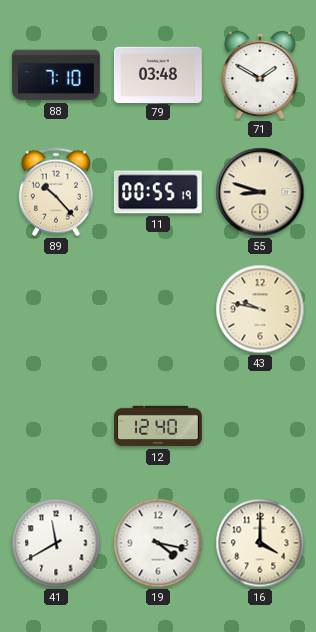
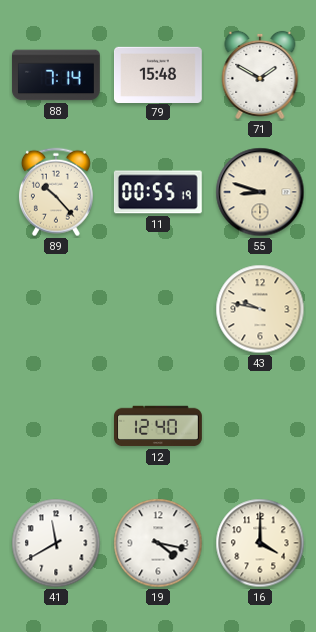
88: 7:10 -> 7:14
79: 03:48 -> 15:48
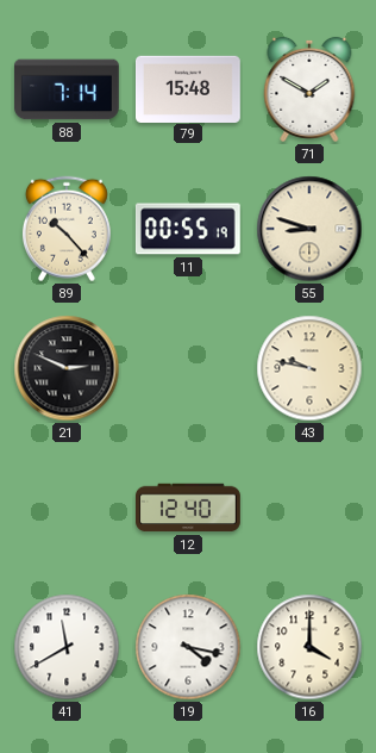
21: none -> 2:49
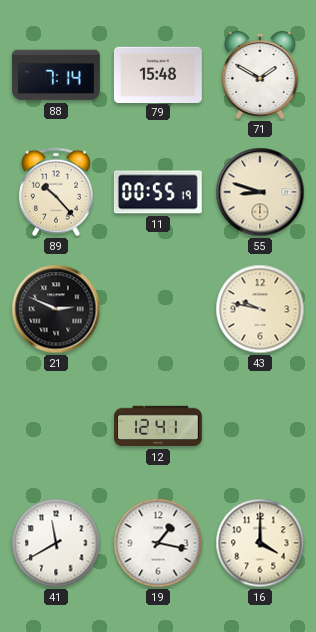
12: 12:40 -> 12:41
19: 4:17 -> 1:17
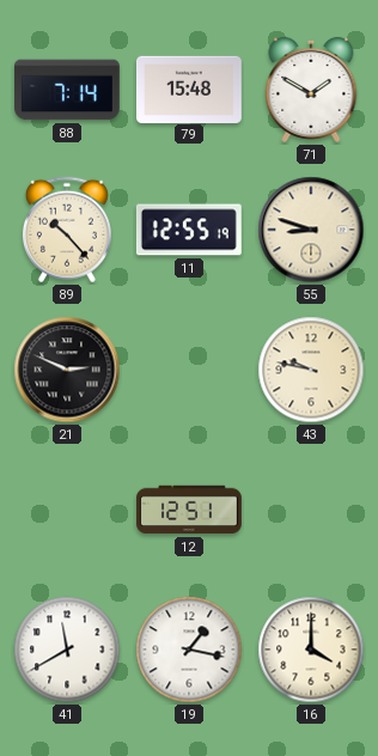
11: 00:55 -> 12:55
12: 12:41 -> 12:51
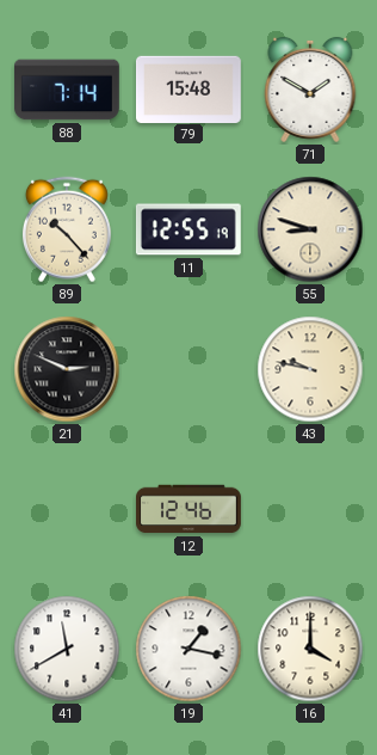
12: 12:51 -> 12:46
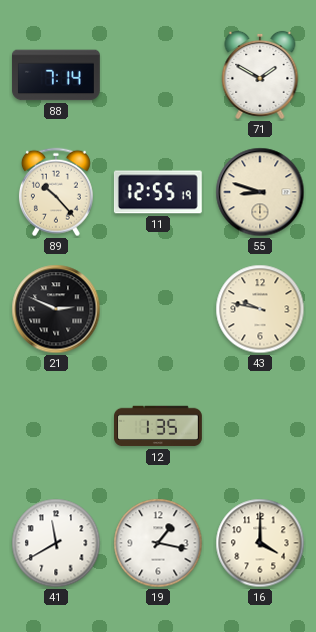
79: 15:48 -> none
12: 12:46 -> 1:35
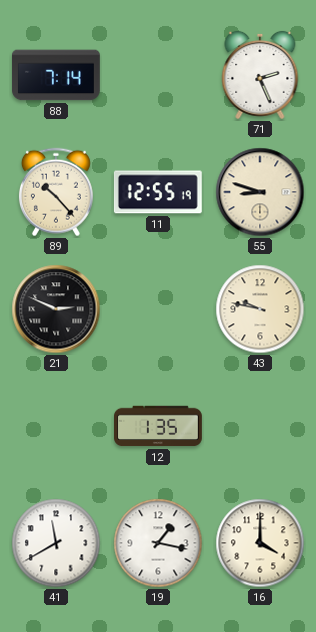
71: 1:50 -> 2:26
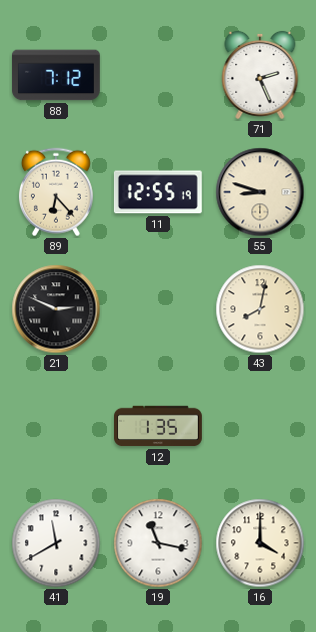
88: 7:14 -> 7:12
89: 10:23 -> 6:23
43: 9:47 -> 8:02
19: 1:17 -> 11:17
